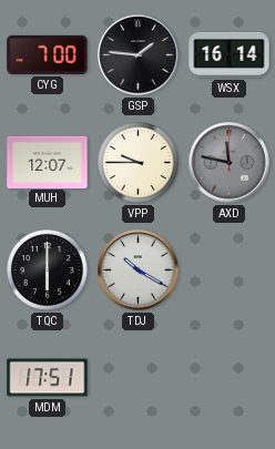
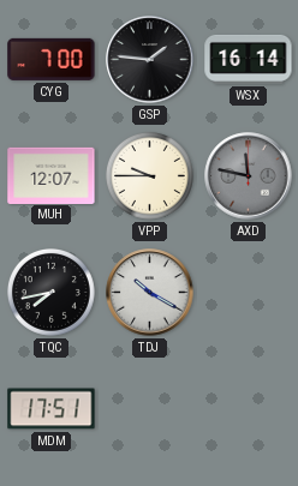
TQC: 6:00 -> 7:43
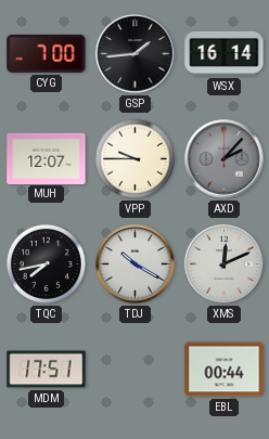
GSP: 1:46 -> 1:44
AXD: 11:47 -> 2:07
XMS: none -> 12:11
EBL: none -> 00:44
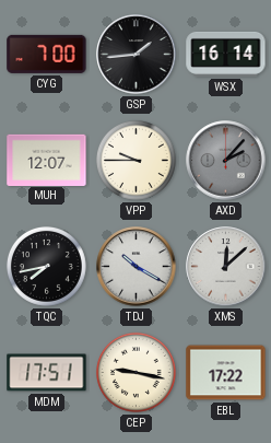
XMS: 12:11 -> 12:08
CEP: none -> 9:17
EBL: 00:44 -> 17:22
